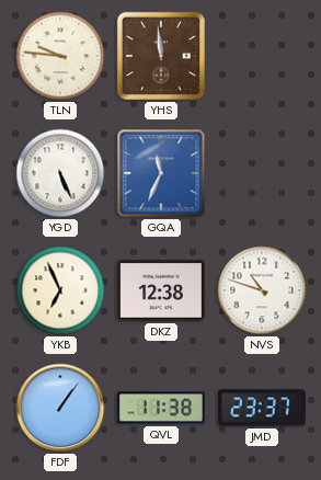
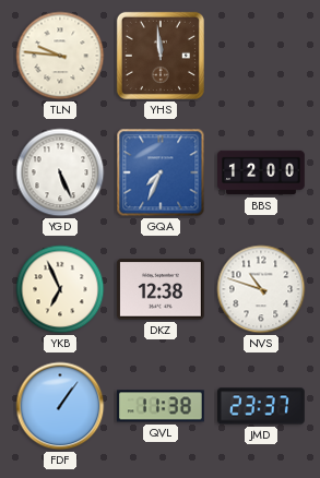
GQA: 11:34 -> 7:34
BBS: none -> 12:00
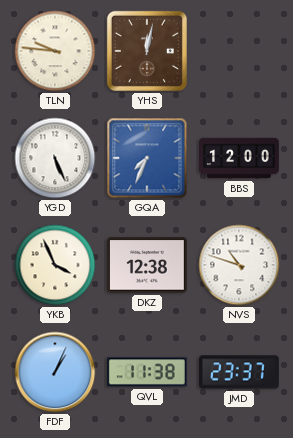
YHS: 11:59 -> 12:02
YKB: 6:56 -> 3:56
FDF: 1:06 -> 1:04
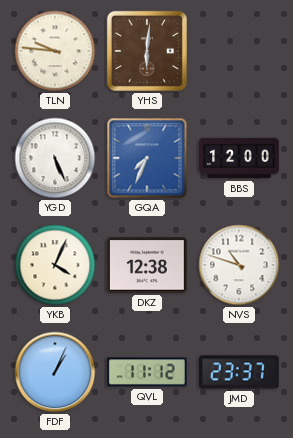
YHS: 12:02 -> 6:01
YKB: 3:56 -> 4:04
QVL: 11:38 -> 11:12
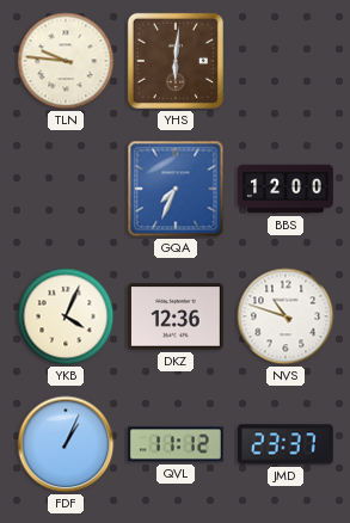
YGD: 5:26 -> none
DKZ: 12:38 -> 12:36
